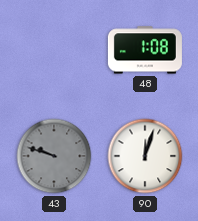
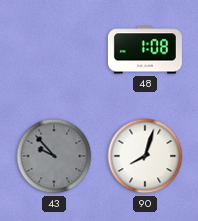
43: 9:48 -> 9:53
90: 12:03 -> 8:03
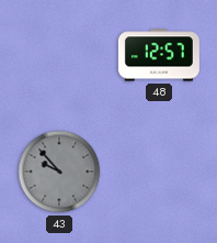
48: 1:08 -> 12:57
90: 8:03 -> none
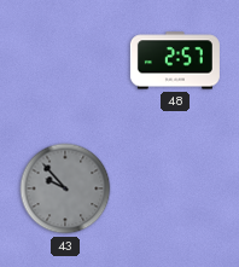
48: 12:57 -> 2:57
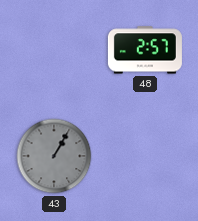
43: 9:53 -> 1:05
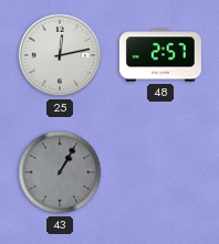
25: none -> 12:13
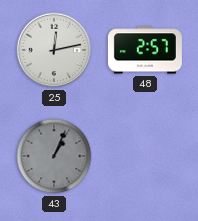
43: 1:05 -> 1:04
